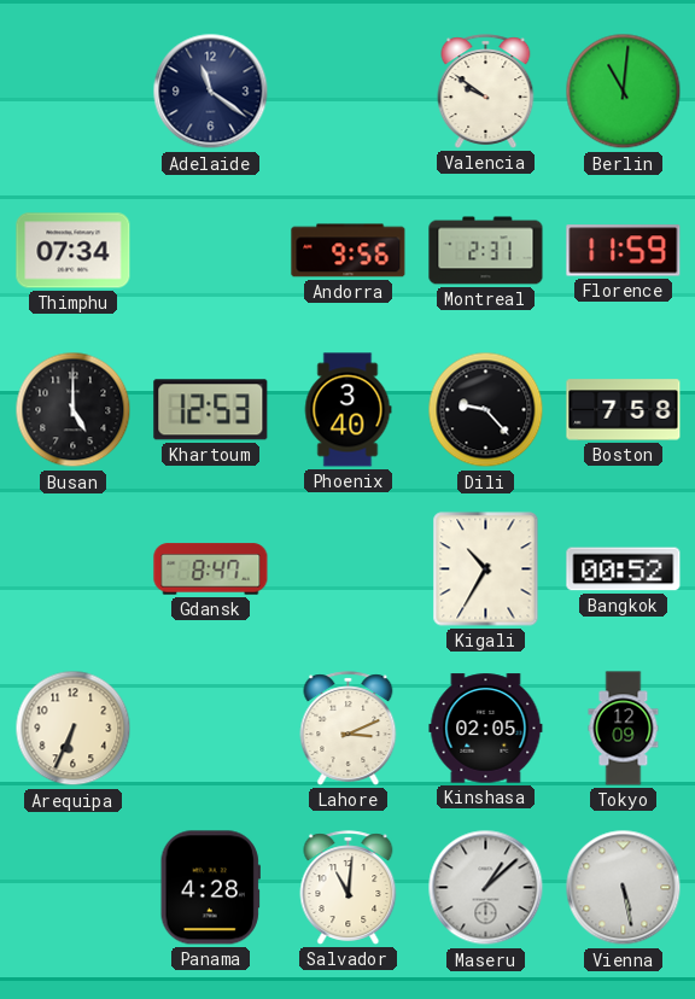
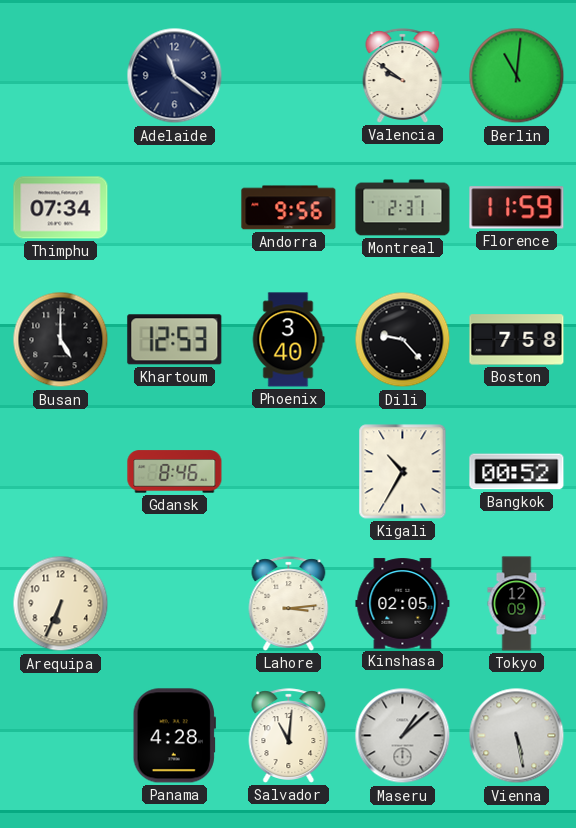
Gdansk: 8:47 -> 8:46
Lahore: 3:11 -> 3:14
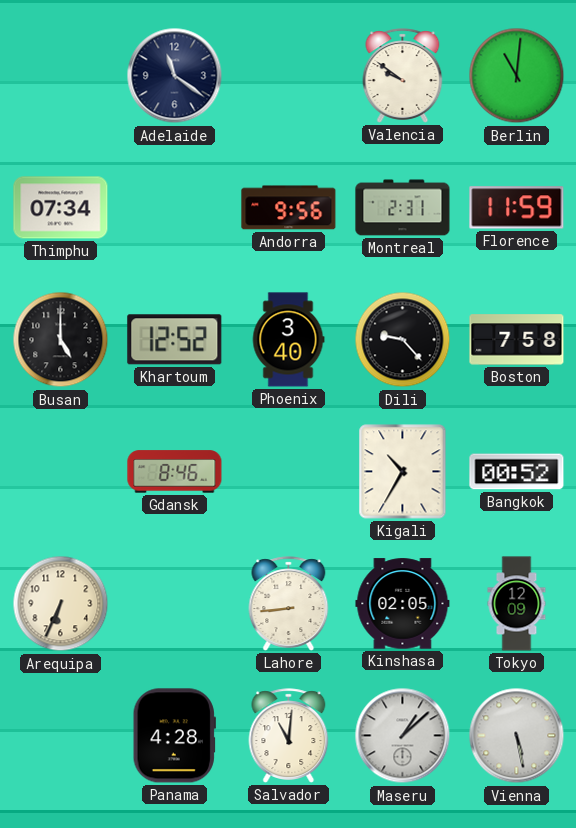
Khartoum: 12:53 -> 12:52
Lahore: 3:14 -> 8:44
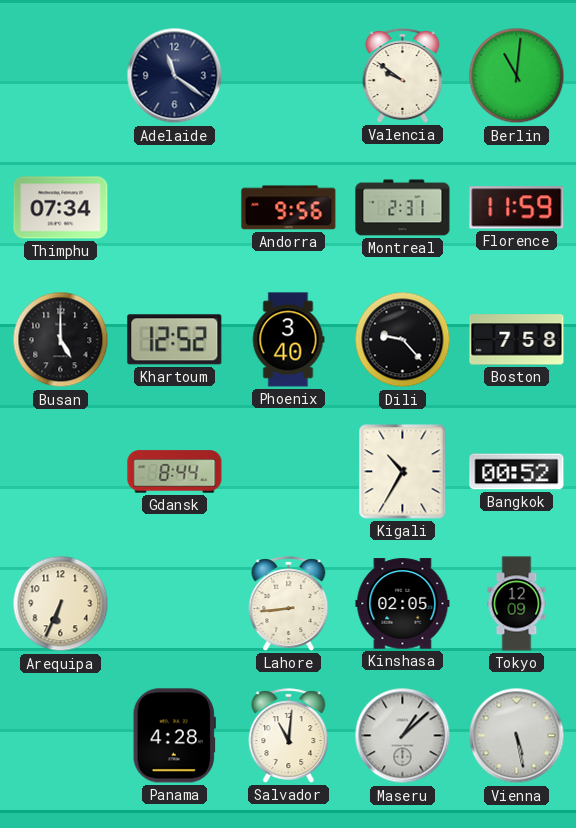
Gdansk: 8:46 -> 8:44
